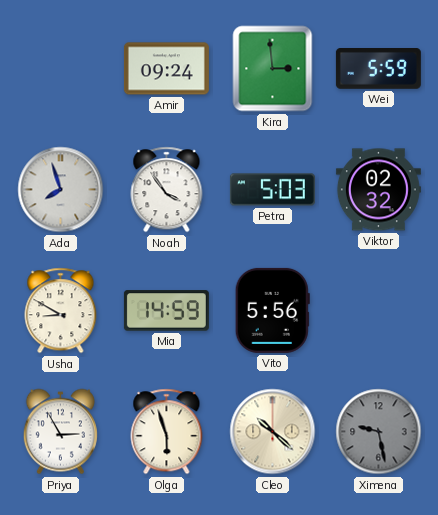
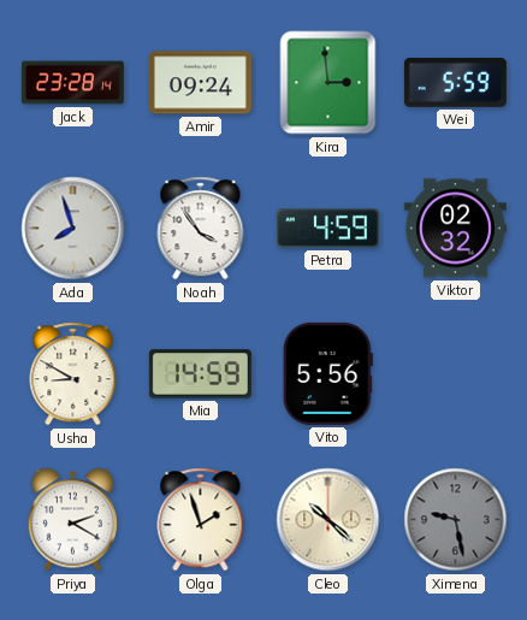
Jack: none -> 23:28
Petra: 5:03 -> 4:59
Priya: 2:55 -> 2:20
Olga: 5:57 -> 1:57
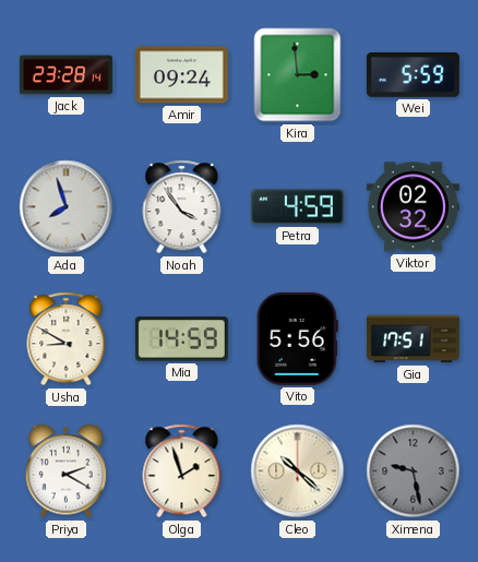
Gia: none -> 17:51
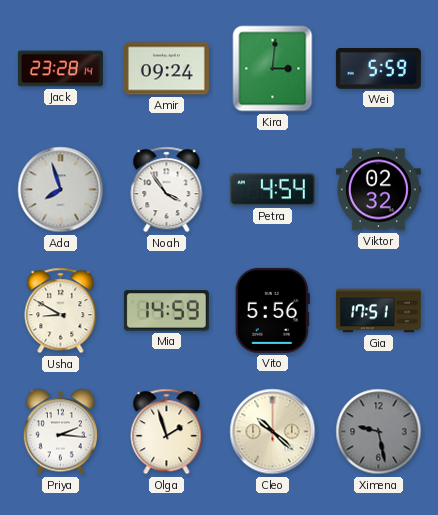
Kira: 2:59 -> 3:01
Petra: 4:59 -> 4:54
Priya: 2:20 -> 2:16
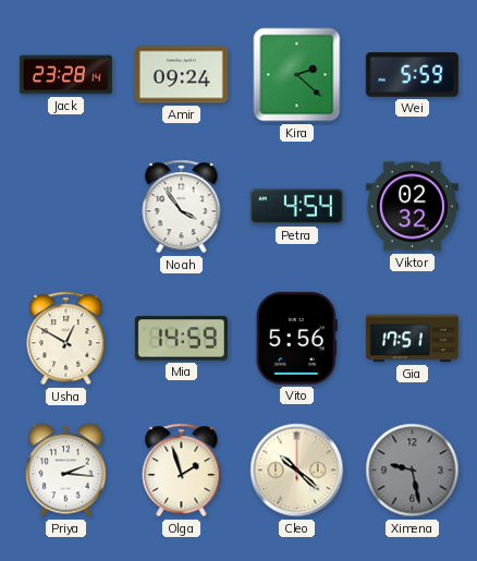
Kira: 3:01 -> 2:22
Ada: 7:57 -> none
Usha: 8:50 -> 12:50
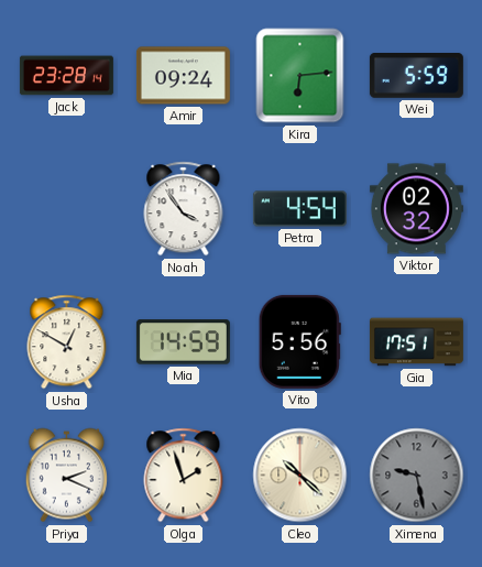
Kira: 2:22 -> 6:14
Priya: 2:16 -> 2:19
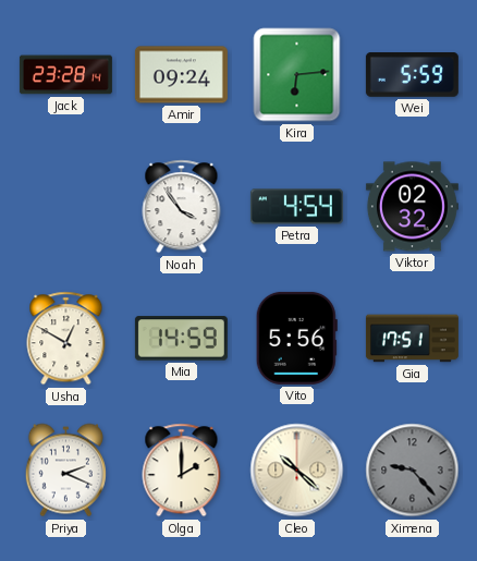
Olga: 1:57 -> 2:00
Ximena: 9:28 -> 9:23
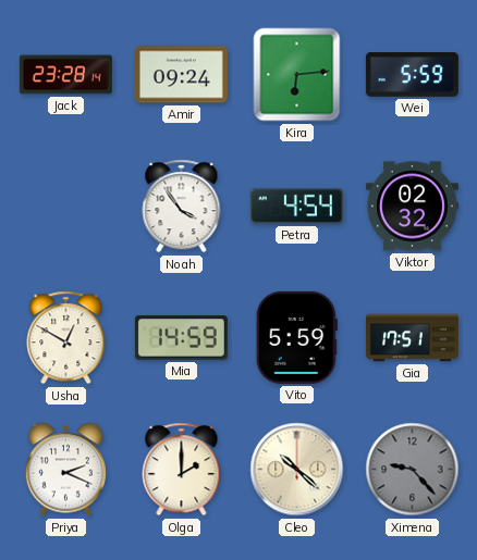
Vito: 5:56 -> 5:59
